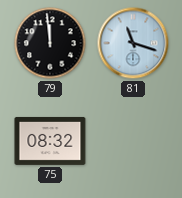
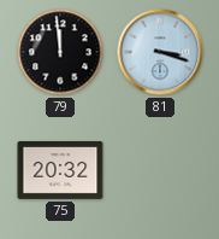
81: 11:18 -> 3:18
75: 08:32 -> 20:32
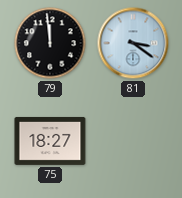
81: 3:18 -> 3:21
75: 20:32 -> 18:27
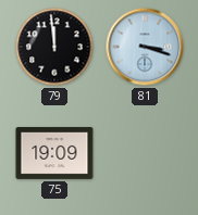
81: 3:21 -> 3:18
75: 18:27 -> 19:09
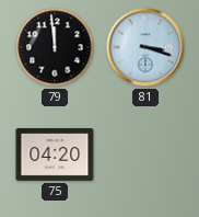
75: 19:09 -> 04:20
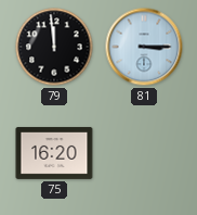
81: 3:18 -> 3:15
75: 04:20 -> 16:20
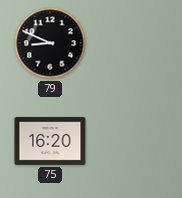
79: 11:59 -> 8:49
81: 3:15 -> none
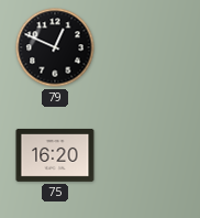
79: 8:49 -> 12:49
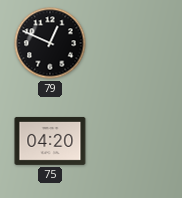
75: 16:20 -> 04:20
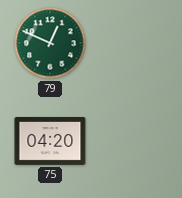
79 dial: black -> green
